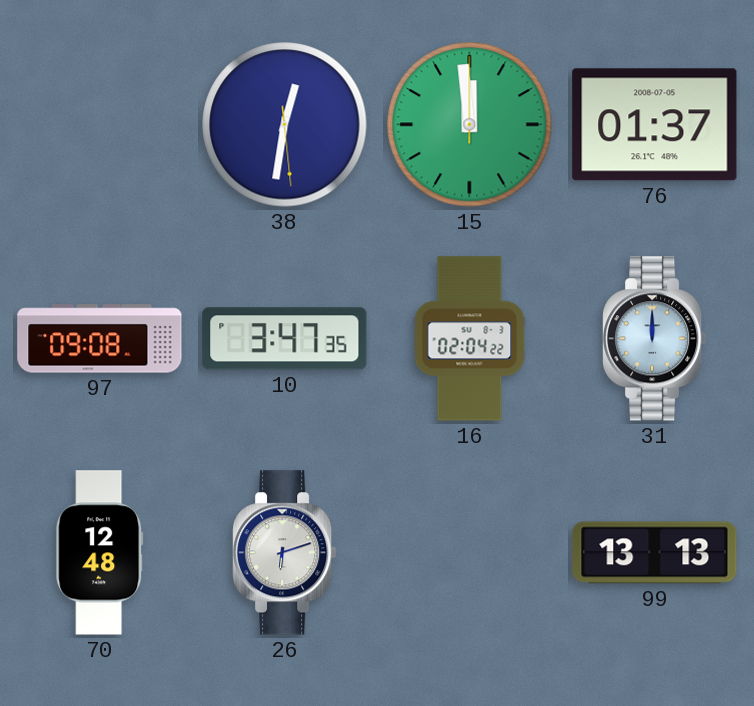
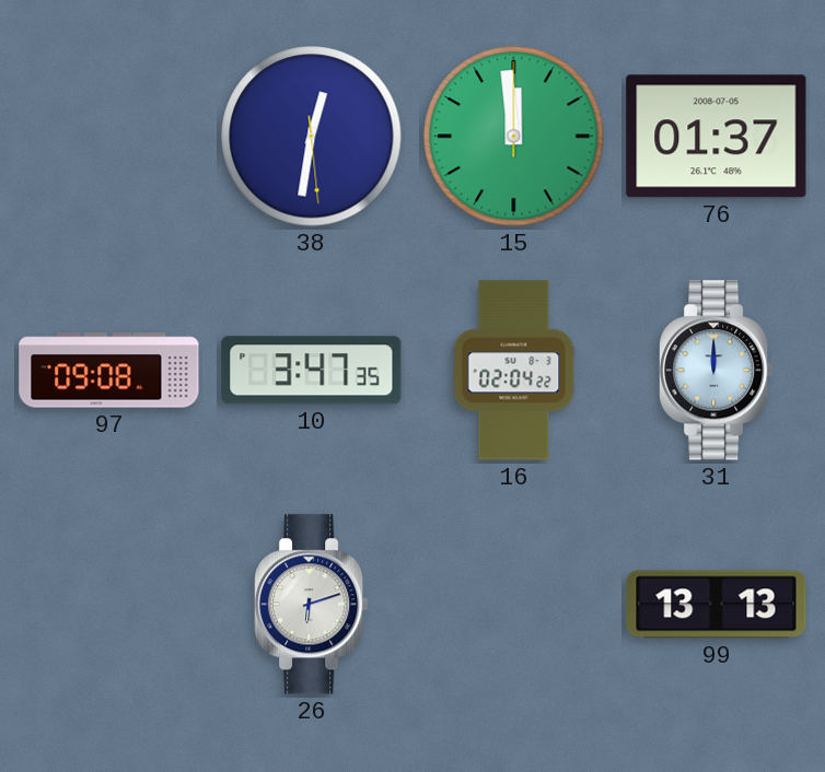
70: 12:48 -> none
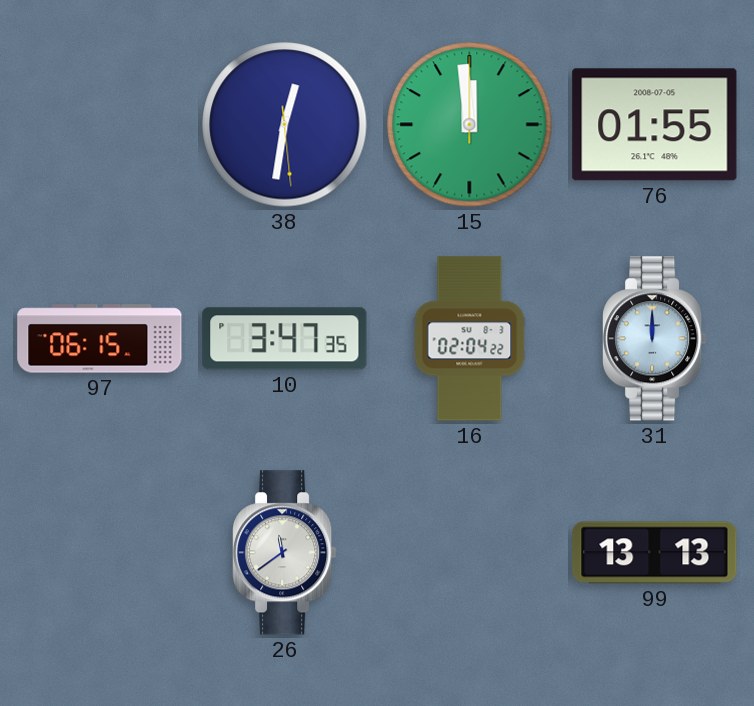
76: 01:37 -> 01:55
97: 09:08 -> 06:15
26: 6:12 -> 11:39
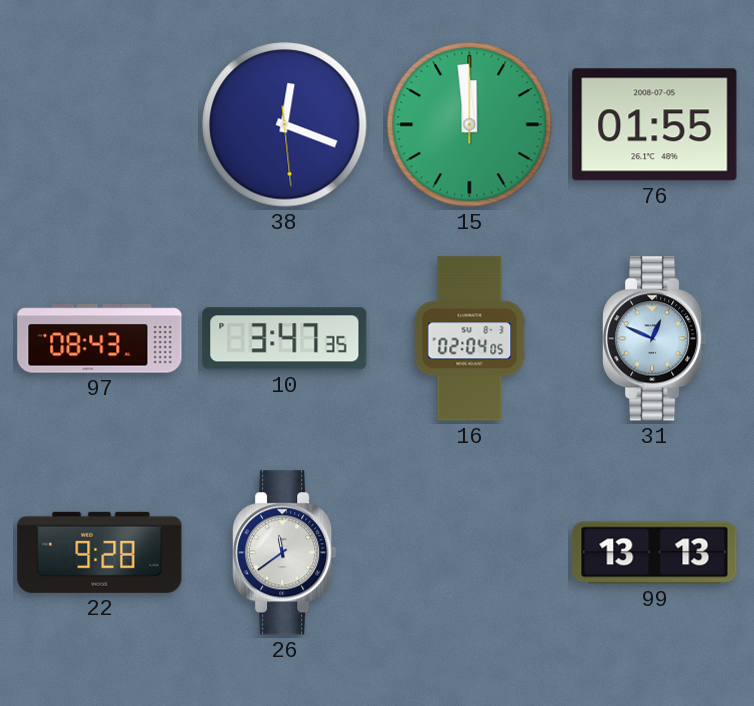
38: 12:31 -> 12:18
97: 06:15 -> 08:43
16: 02:04:22 -> 02:04:05
31: 12:00 -> 12:49
22: none -> 9:28
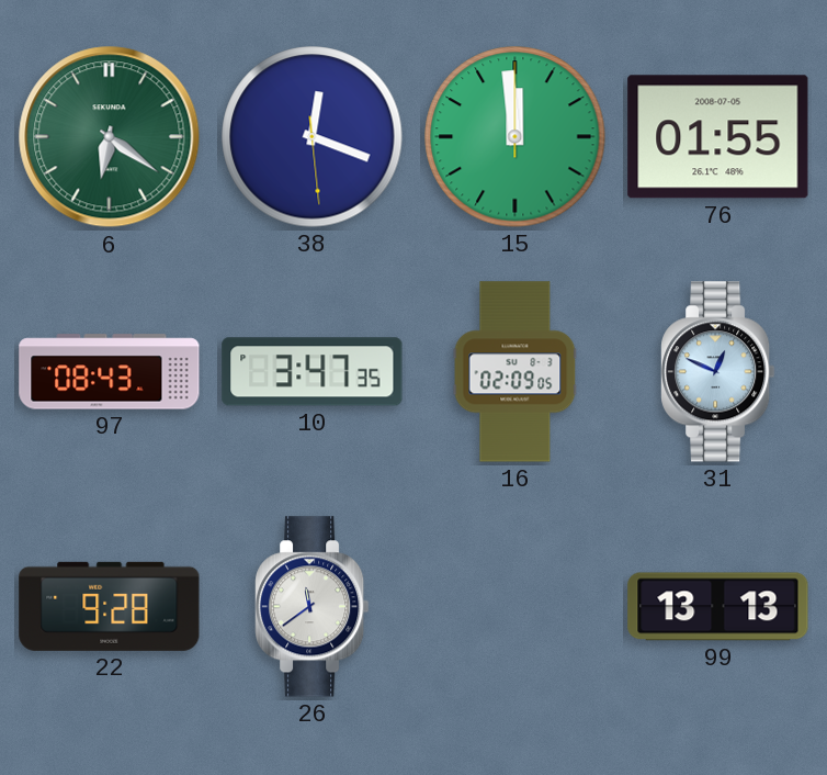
6: none -> 6:21
16: 02:04 -> 02:09
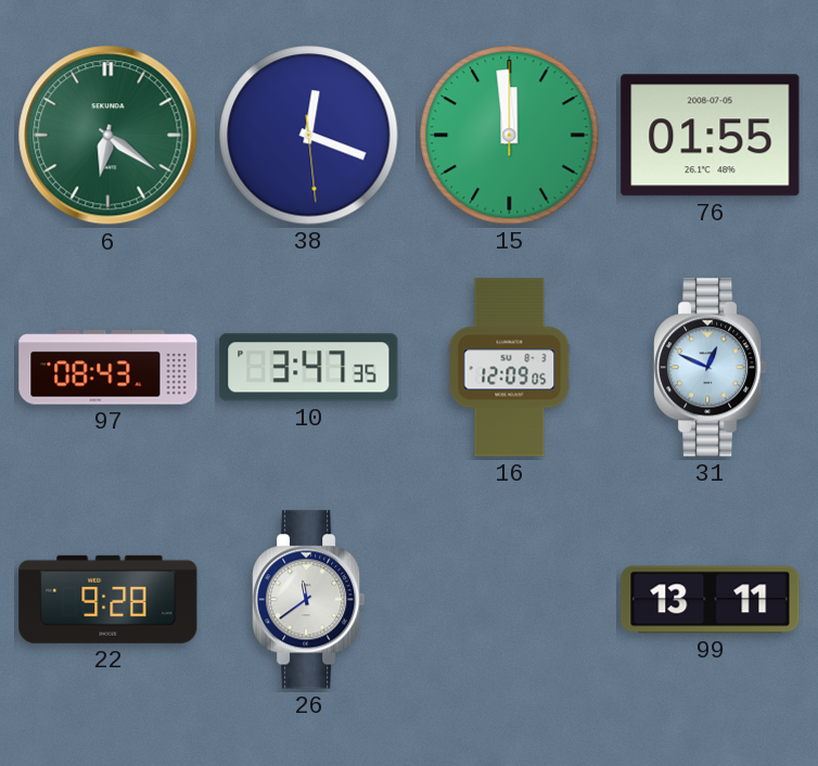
16: 02:09 -> 12:09
99: 13:13 -> 13:11
